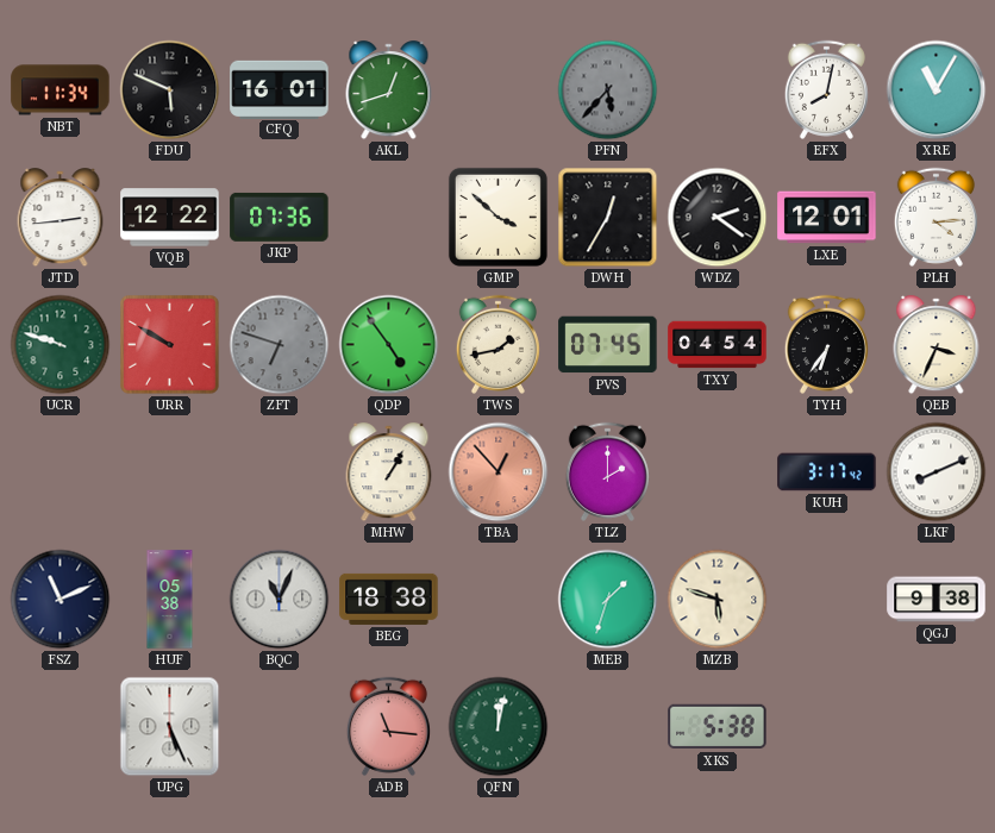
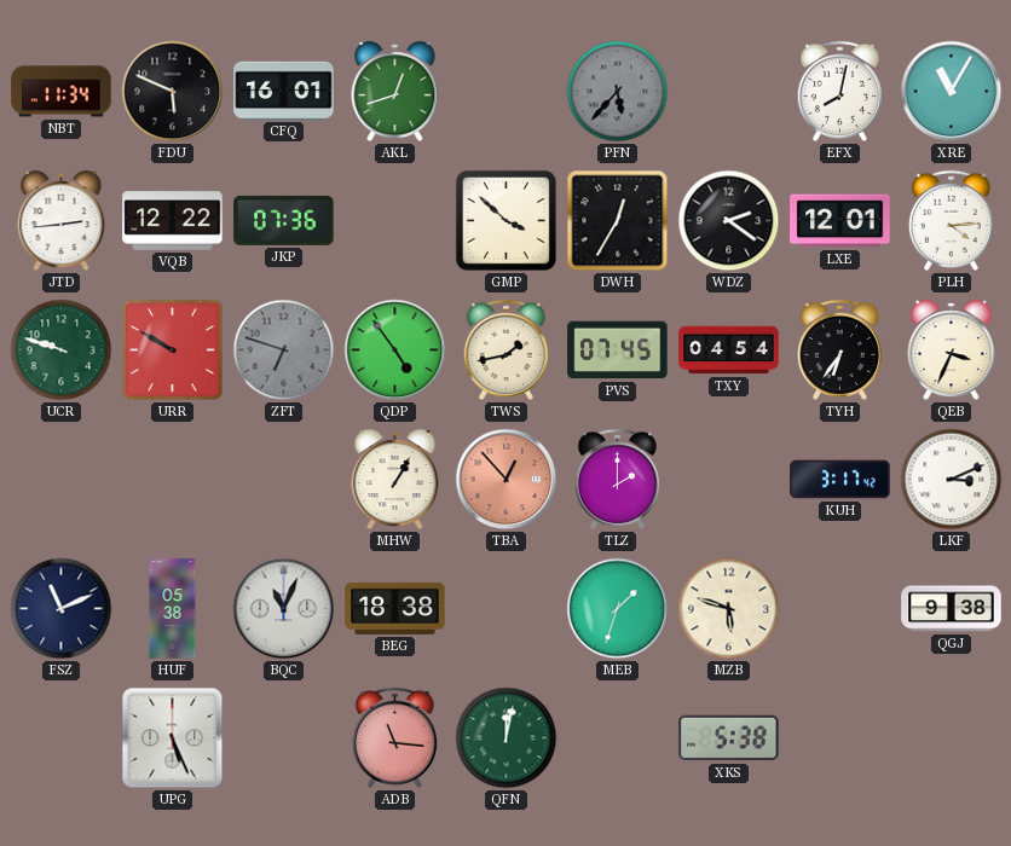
LKF: 8:11 -> 3:11
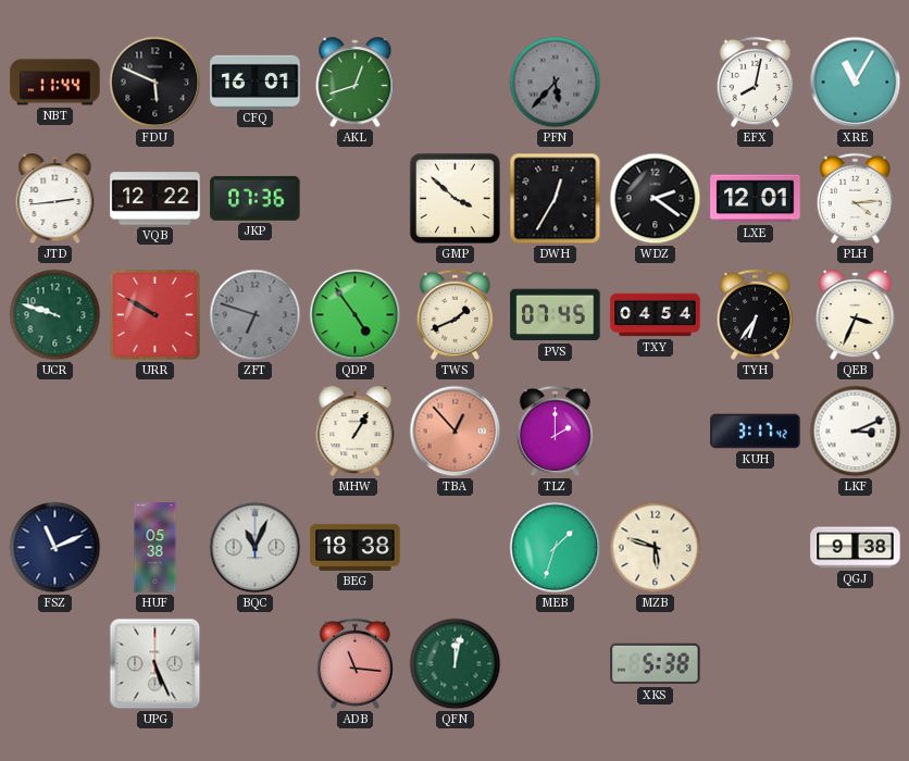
NBT: 11:34 -> 11:44
TWS: 1:43 -> 1:41
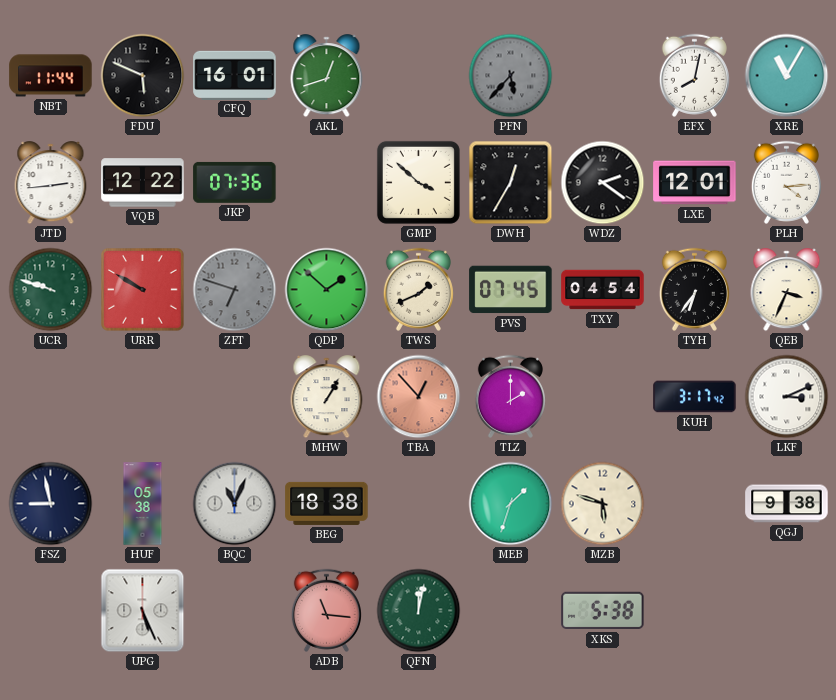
QDP: 4:54 -> 1:52
FSZ: 11:11 -> 8:58
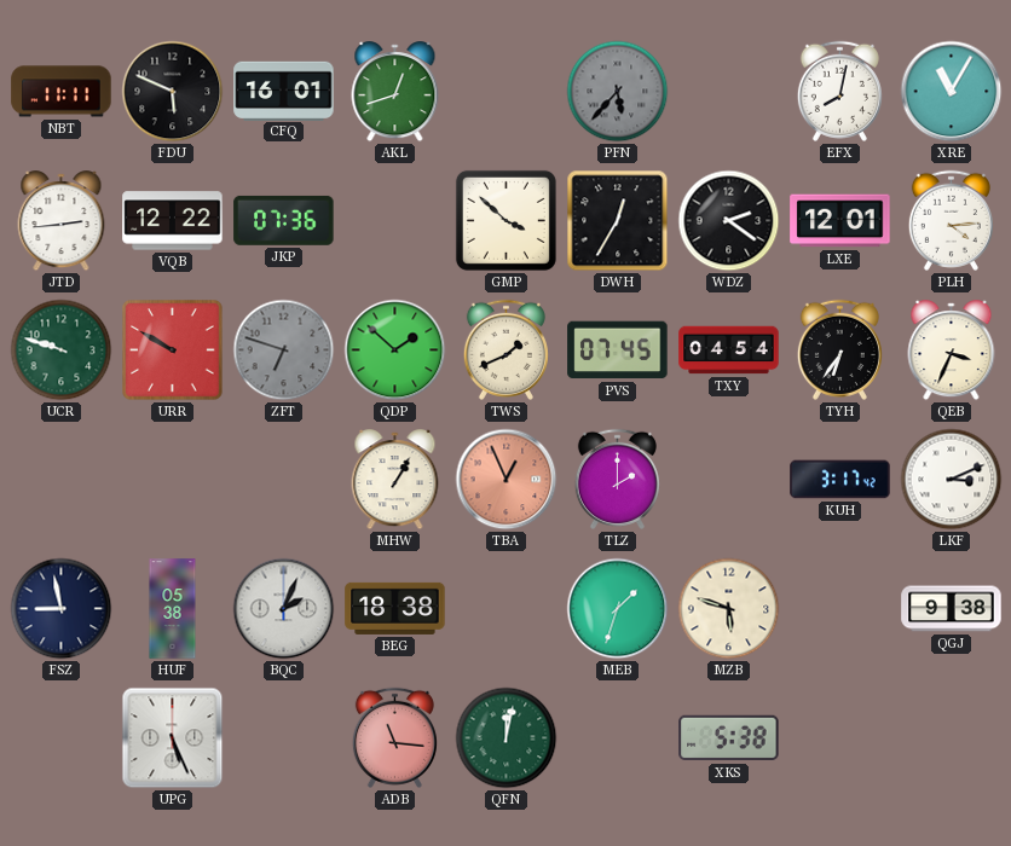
NBT: 11:44 -> 11:11
TBA: 12:53 -> 12:56
BQC: 11:04 -> 2:04
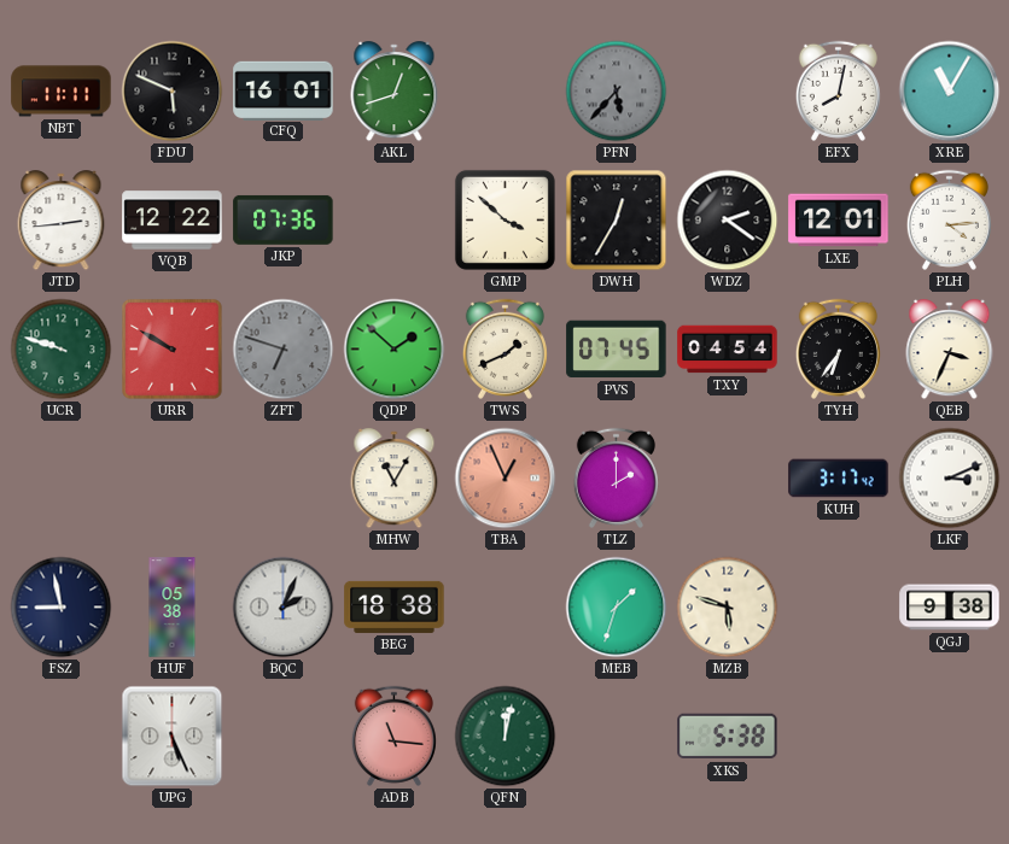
MHW: 1:05 -> 11:05
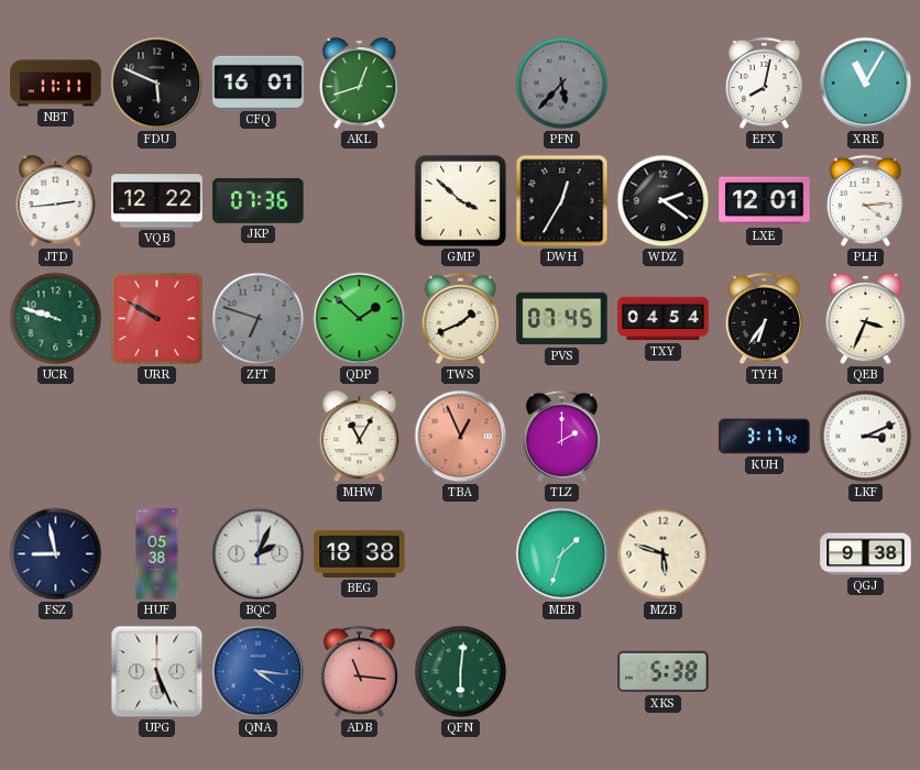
QNA: none -> 4:16
QFN: 12:02 -> 6:01
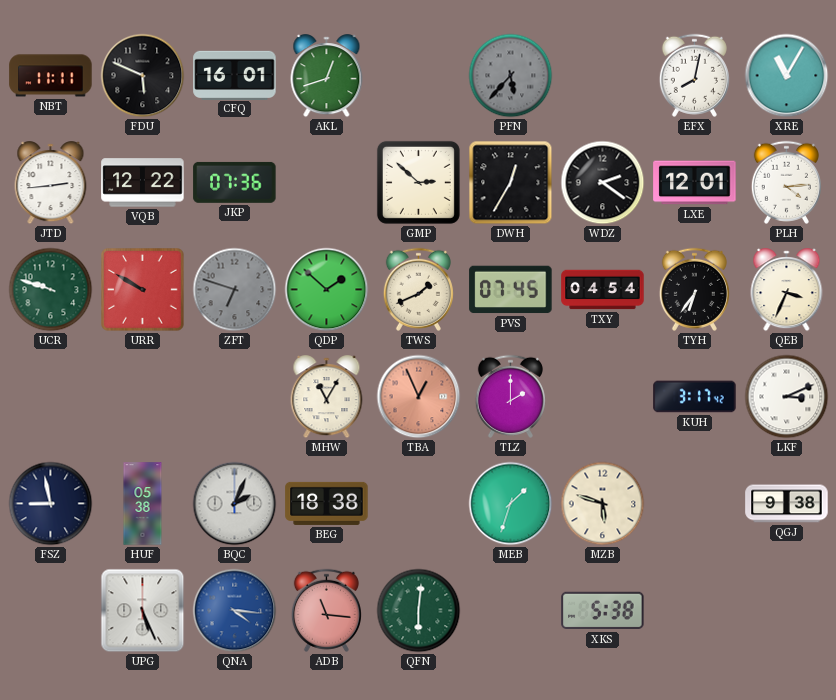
GMP: 3:52 -> 2:52
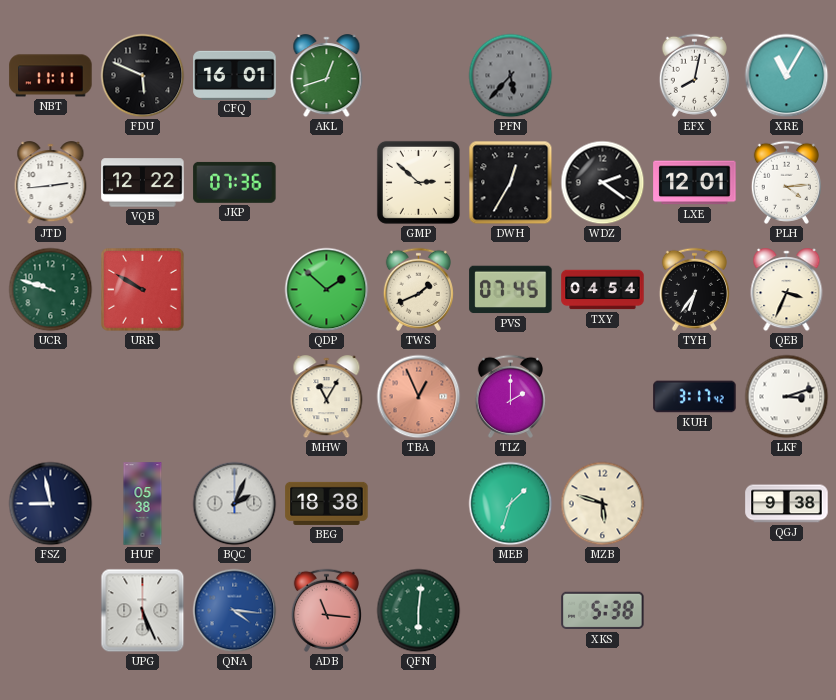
ZFT: 6:48 -> none
LKF: 3:11 -> 3:12
